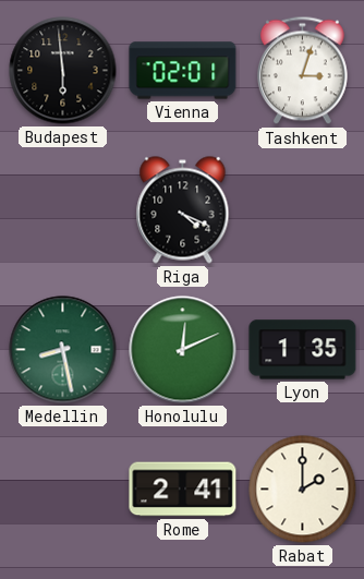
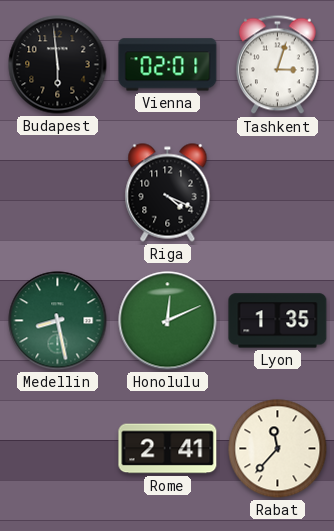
Rabat: 2:00 -> 11:37
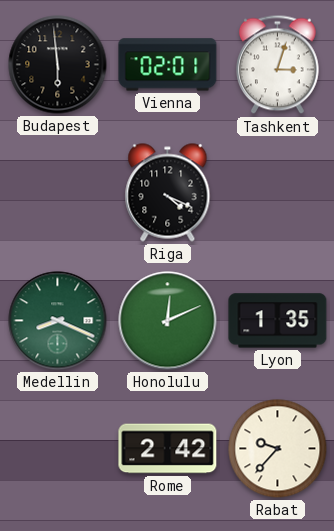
Medellin: 8:28 -> 8:19
Rome: 2:41 -> 2:42
Rabat: 11:37 -> 9:37
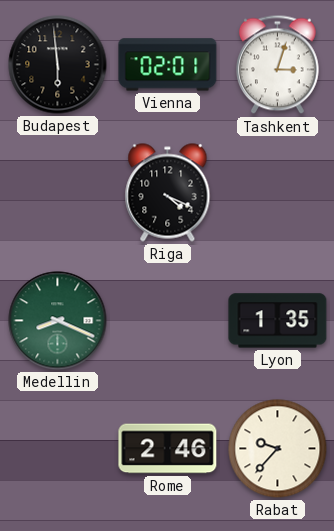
Honolulu: 12:11 -> none
Rome: 2:42 -> 2:46
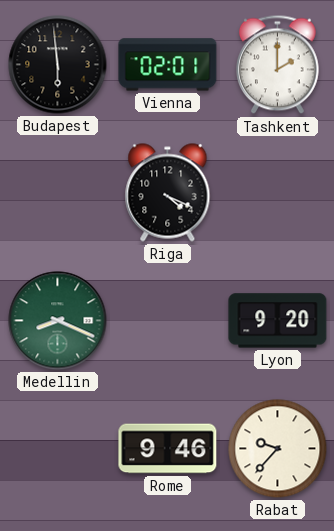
Tashkent: 3:03 -> 2:00
Lyon: 1:35 -> 9:20
Rome: 2:46 -> 9:46
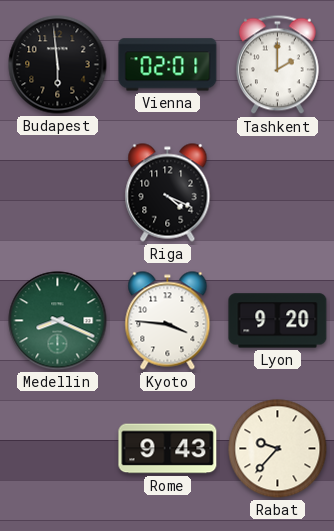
Kyoto: none -> 3:46
Rome: 9:46 -> 9:43
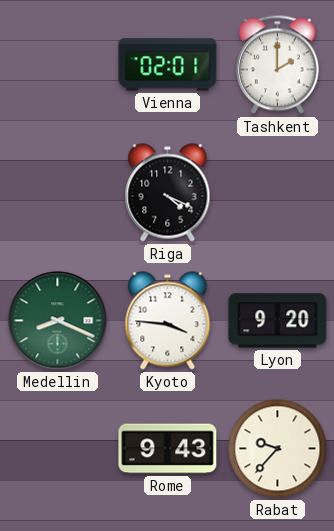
Budapest: 5:59 -> none
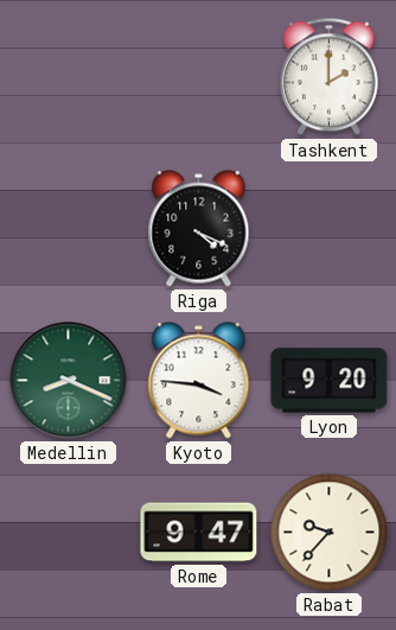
Vienna: 02:01 -> none
Rome: 9:43 -> 9:47
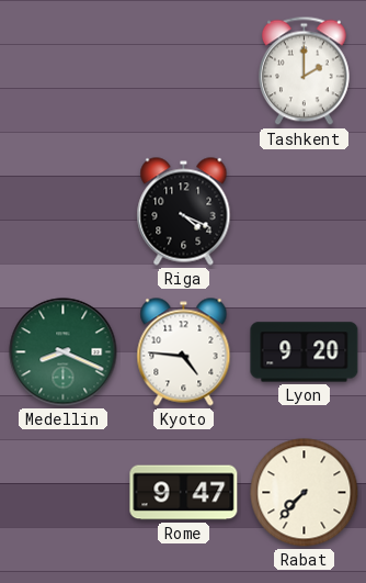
Kyoto: 3:46 -> 4:46
Rabat: 9:37 -> 7:37
